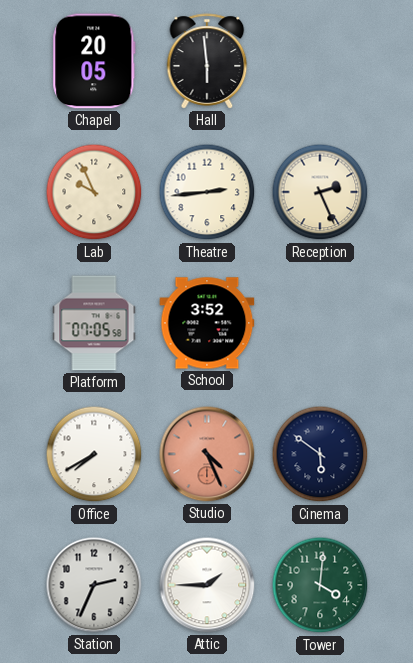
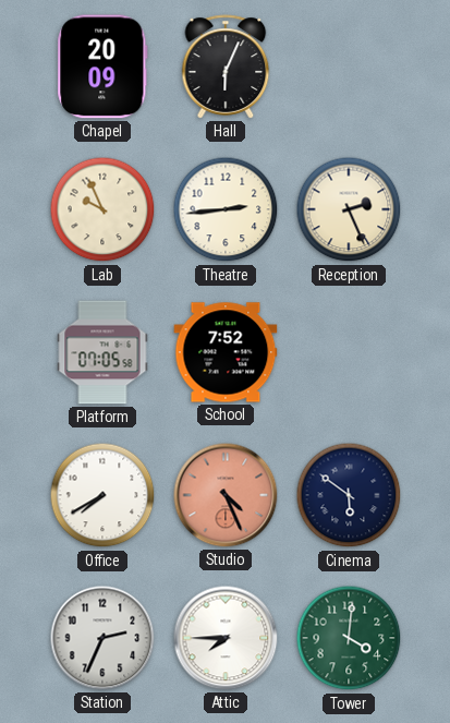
Chapel: 20:05 -> 20:09
Hall: 5:59 -> 6:04
School: 3:52 -> 7:52
Attic: 1:45 -> 7:45
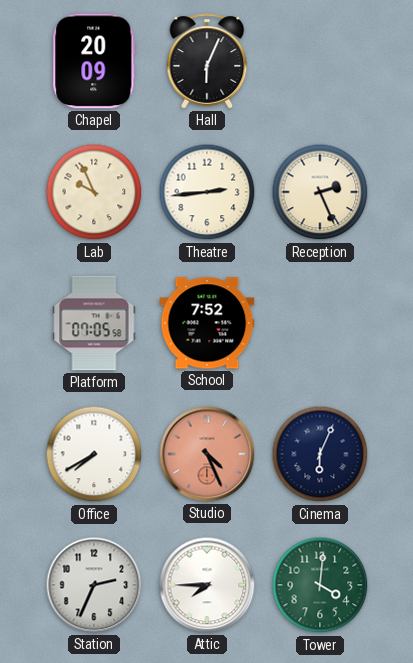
Cinema: 5:51 -> 6:04
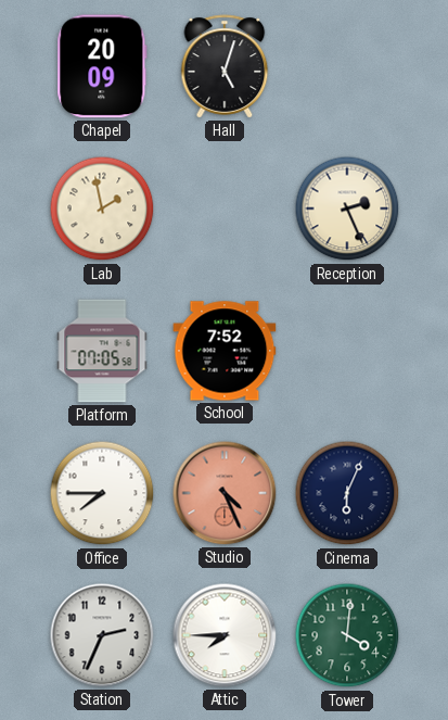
Hall: 6:04 -> 5:03
Lab: 9:56 -> 1:58
Theatre: 2:44 -> none
Office: 7:40 -> 7:45
